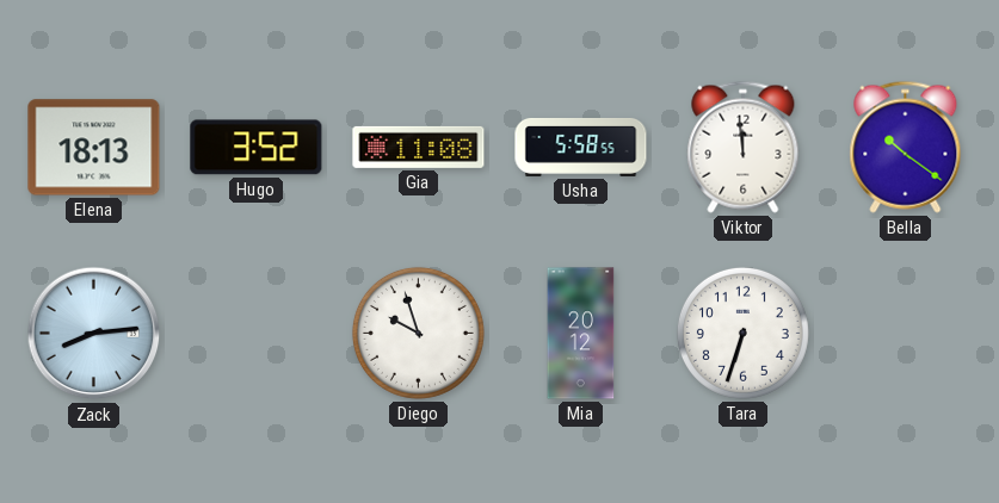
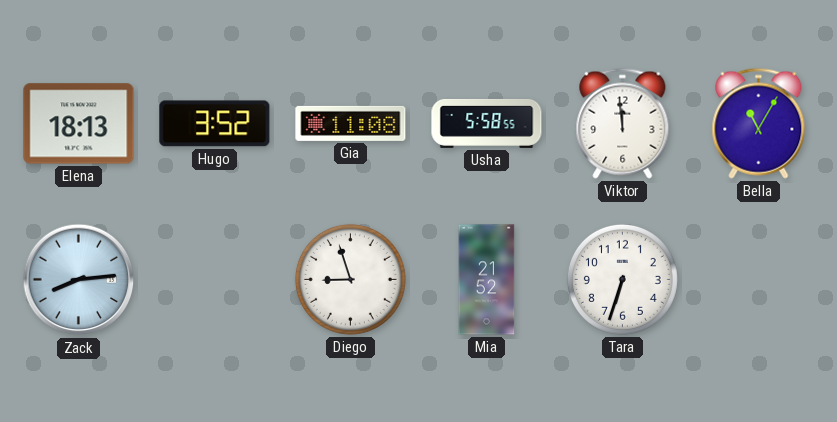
Bella: 10:21 -> 11:05
Diego: 9:57 -> 8:57
Mia: 20:12 -> 21:52
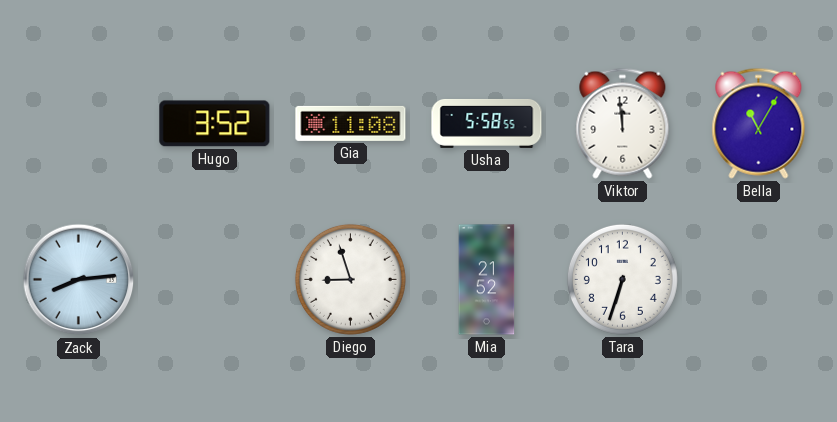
Elena: 18:13 -> none
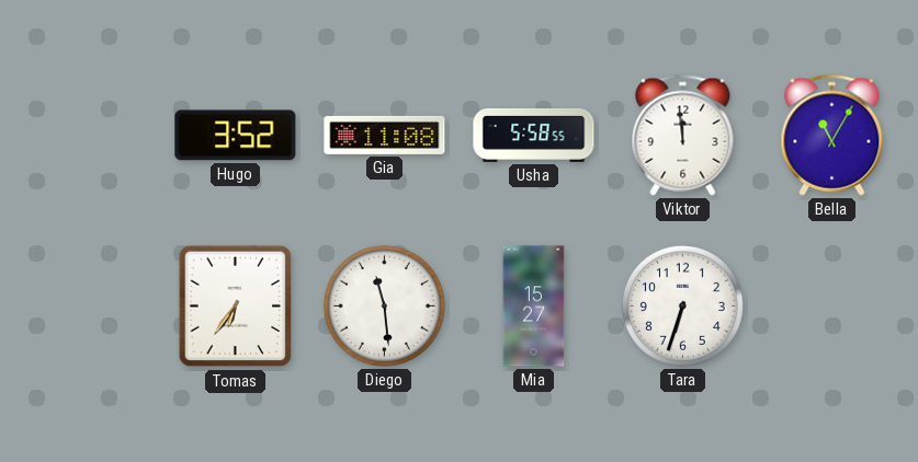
Zack: 8:14 -> none
Tomas: none -> 6:36
Diego: 8:57 -> 11:29
Mia: 21:52 -> 15:27
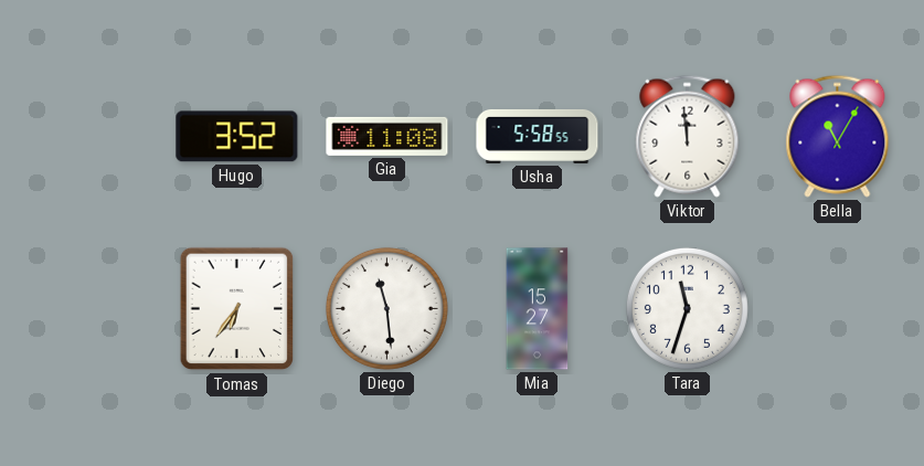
Tara: 6:33 -> 11:33
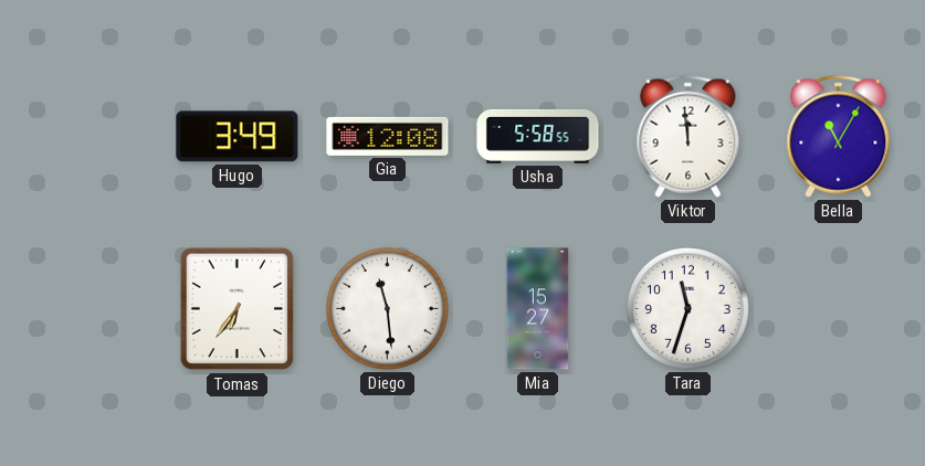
Hugo: 3:52 -> 3:49
Gia: 11:08 -> 12:08
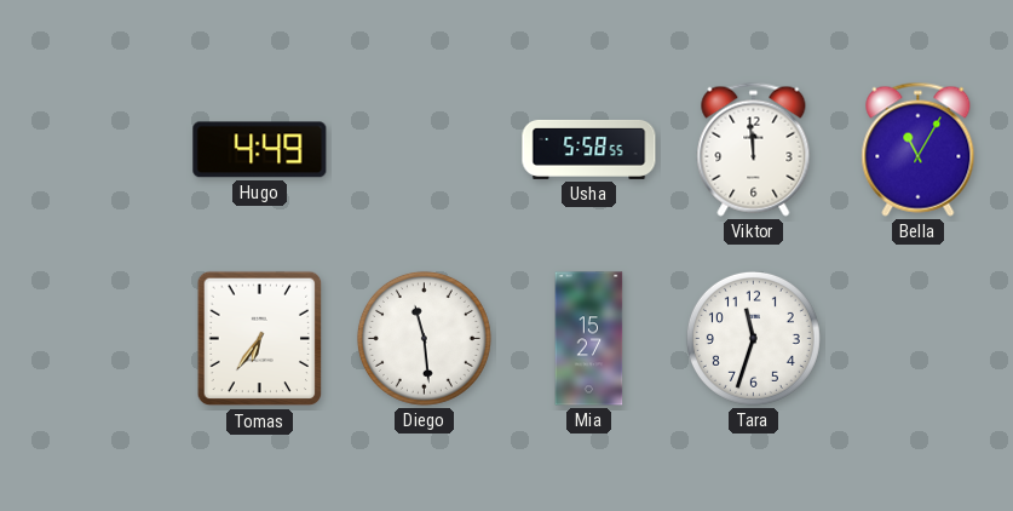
Hugo: 3:49 -> 4:49
Gia: 12:08 -> none
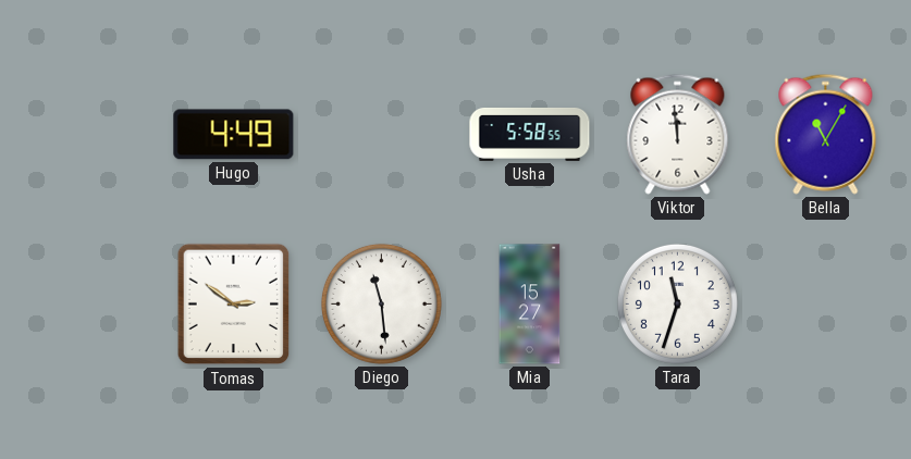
Tomas: 6:36 -> 2:51
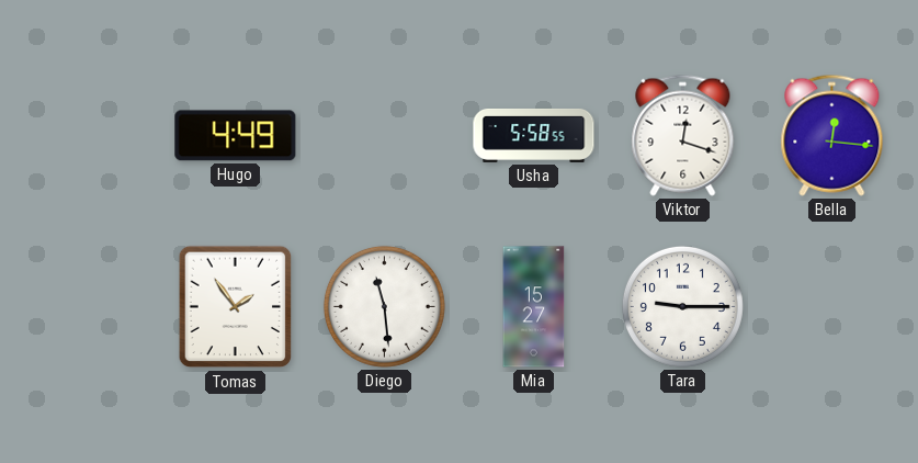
Viktor: 11:59 -> 12:18
Bella: 11:05 -> 12:16
Tomas: 2:51 -> 1:54
Tara: 11:33 -> 9:15
